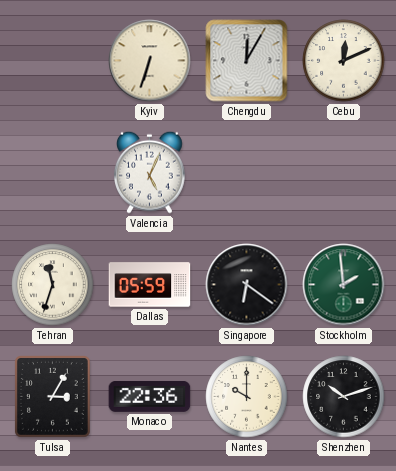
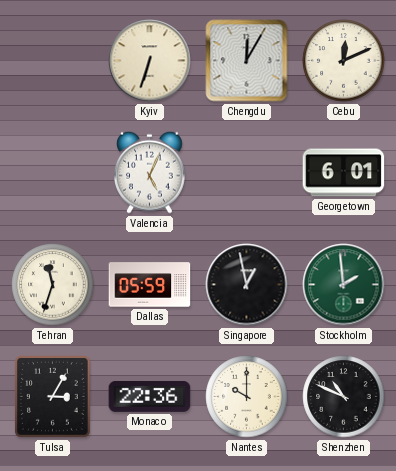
Georgetown: none -> 6:01
Singapore: 6:21 -> 12:58
Shenzhen: 10:12 -> 10:49
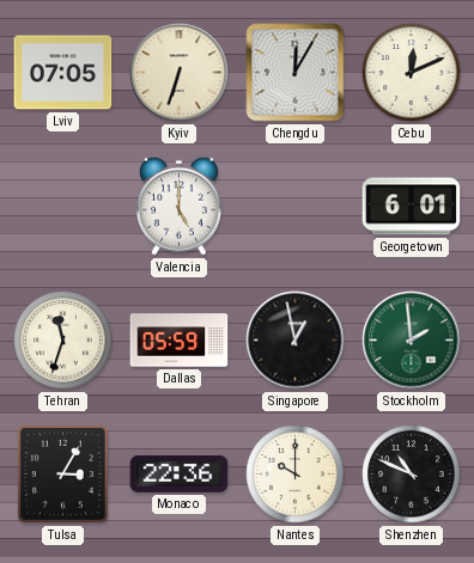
Lviv: none -> 07:05
Valencia: 5:04 -> 5:00
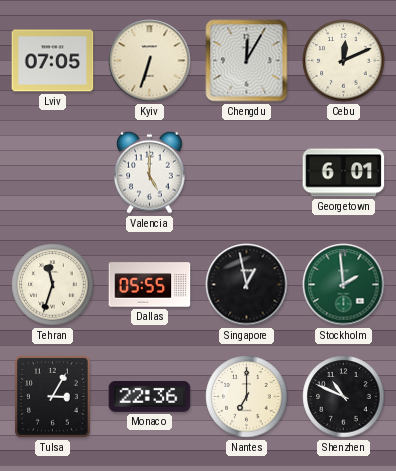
Dallas: 05:59 -> 05:55
Nantes: 10:00 -> 7:00
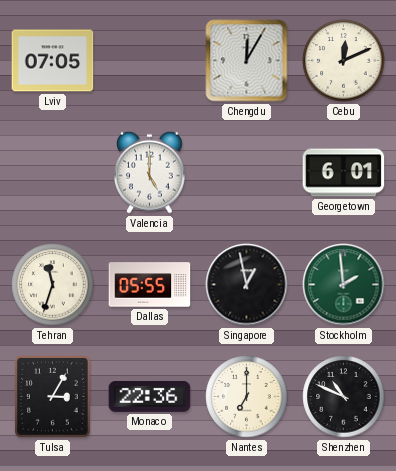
Kyiv: 6:33 -> none
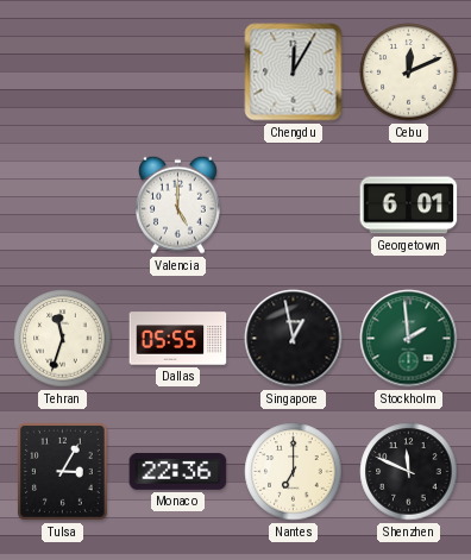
Lviv: 07:05 -> none
Shenzhen: 10:49 -> 11:49
